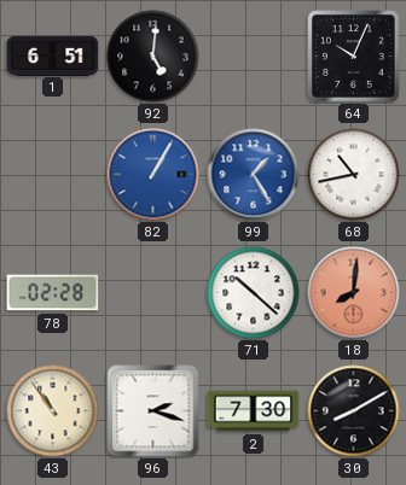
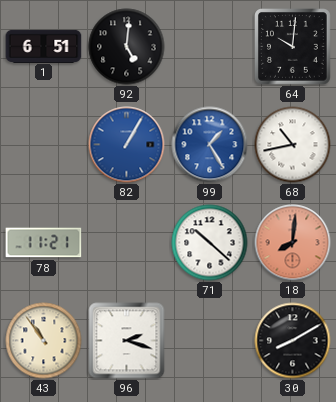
64: 10:04 -> 10:01
78: 02:28 -> 11:21
2: 7:30 -> none
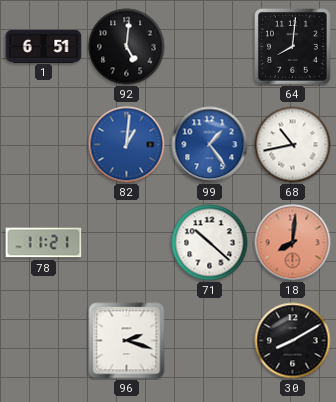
64: 10:01 -> 8:01
82: 1:05 -> 1:01
99: 1:25 -> 1:24
43: 10:54 -> none
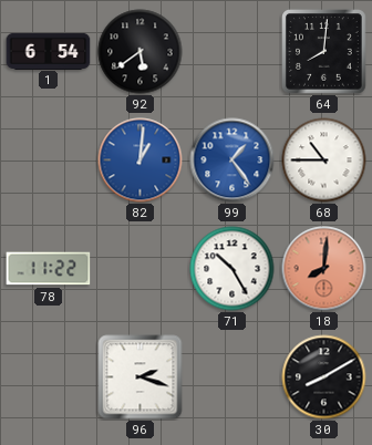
1: 6:51 -> 6:54
92: 5:01 -> 5:39
68: 10:43 -> 10:45
78: 11:21 -> 11:22
71: 10:22 -> 10:25
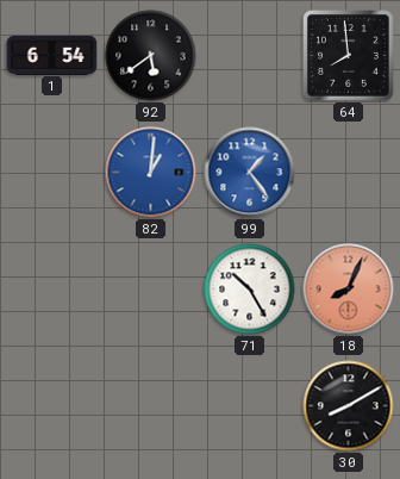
64: 8:01 -> 7:59
68: 10:45 -> none
78: 11:22 -> none
18: 8:01 -> 8:04
96: 2:18 -> none
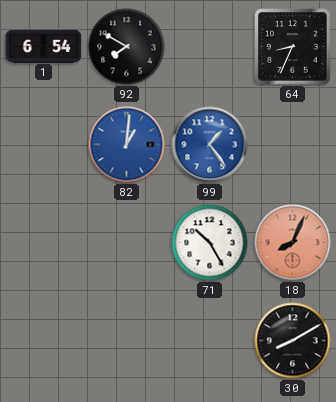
92: 5:39 -> 7:50
64: 7:59 -> 8:34
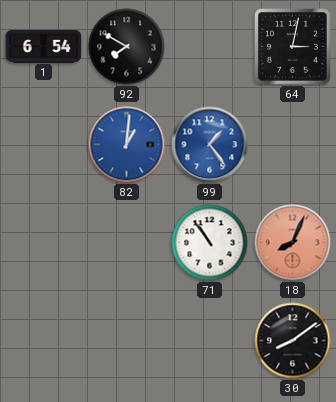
64: 8:34 -> 3:02
71: 10:25 -> 10:54
30: 8:10 -> 8:09
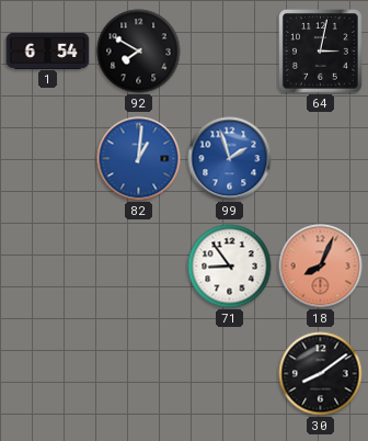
99: 1:24 -> 1:57
71: 10:54 -> 8:54
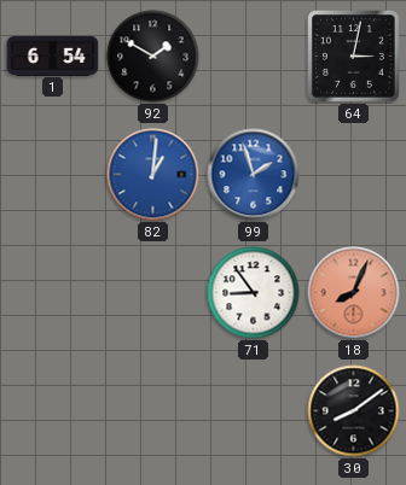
92: 7:50 -> 1:50
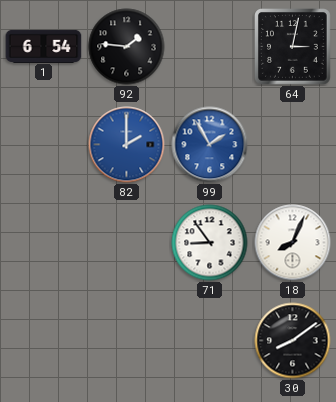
92: 1:50 -> 1:46
82: 1:01 -> 2:00
99: 1:57 -> 1:55
18 dial: salmon -> white
